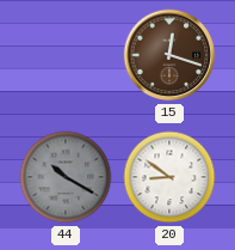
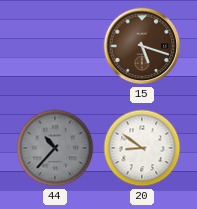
15: 12:18 -> 5:18
44: 10:20 -> 10:37
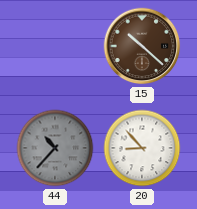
15: 5:18 -> 10:22
20: 8:51 -> 8:53
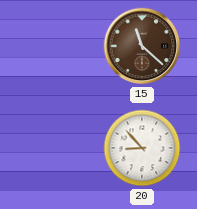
15: 10:22 -> 11:22
44: 10:37 -> none
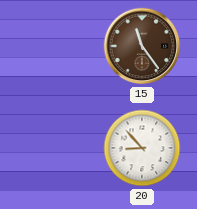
15: 11:22 -> 11:24
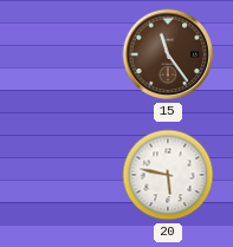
20: 8:53 -> 5:47
